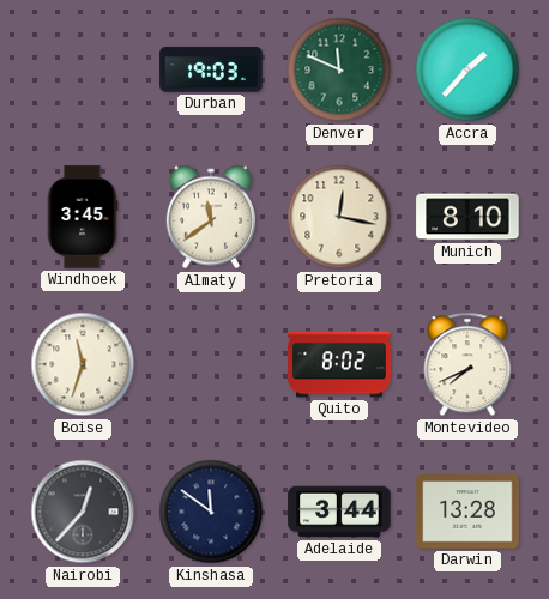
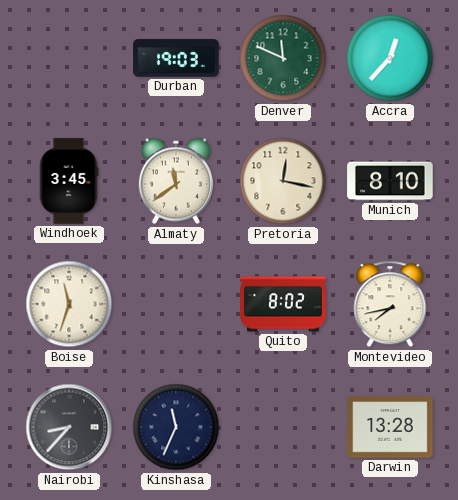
Accra: 1:37 -> 12:37
Montevideo: 7:41 -> 7:43
Nairobi: 12:37 -> 8:37
Kinshasa: 11:51 -> 11:34
Adelaide: 3:44 -> none
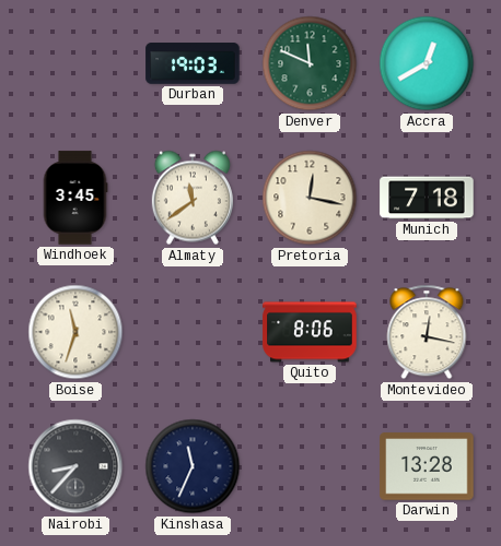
Accra: 12:37 -> 12:40
Munich: 8:10 -> 7:18
Quito: 8:02 -> 8:06
Montevideo: 7:43 -> 12:17
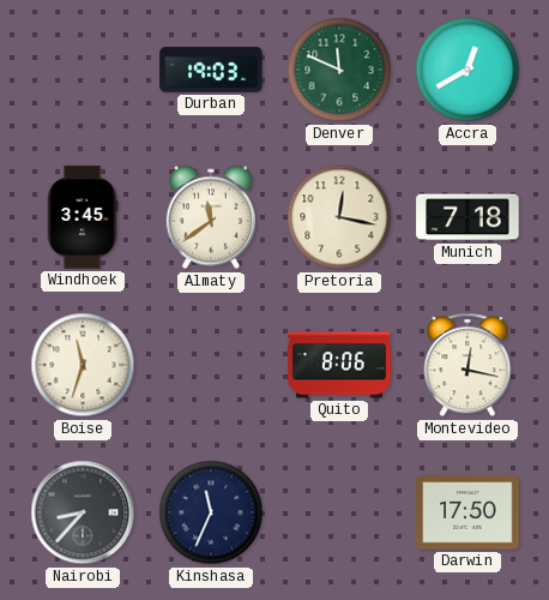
Darwin: 13:28 -> 17:50
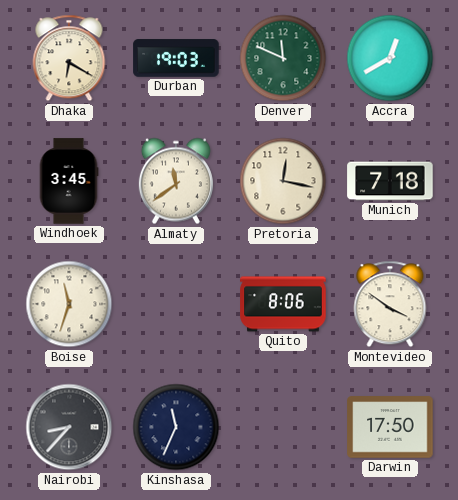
Dhaka: none -> 6:20
Montevideo: 12:17 -> 3:51
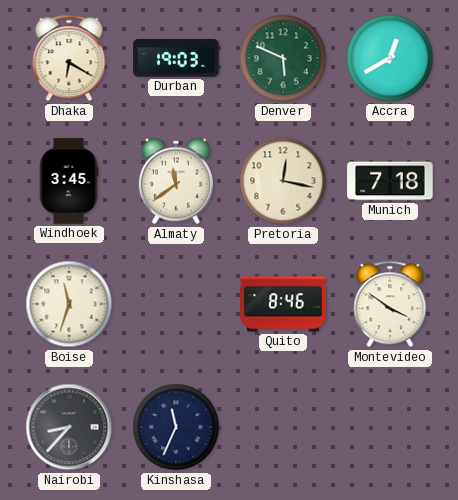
Denver: 11:49 -> 5:49
Quito: 8:06 -> 8:46
Darwin: 17:50 -> none
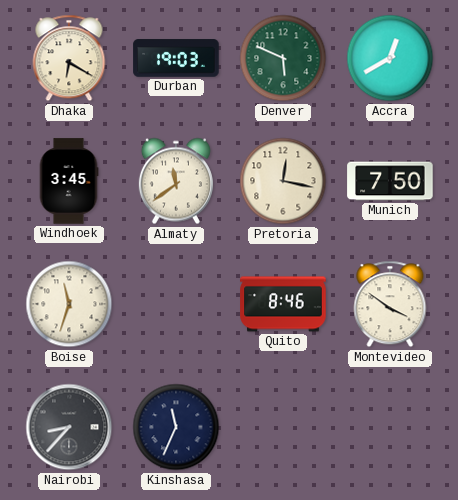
Munich: 7:18 -> 7:50
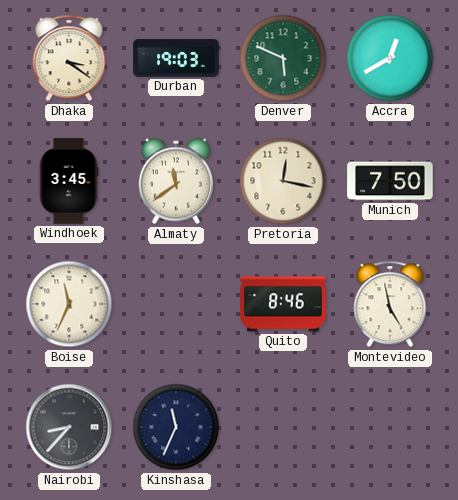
Dhaka: 6:20 -> 3:21
Boise: 11:33 -> 11:34
Montevideo: 3:51 -> 4:58
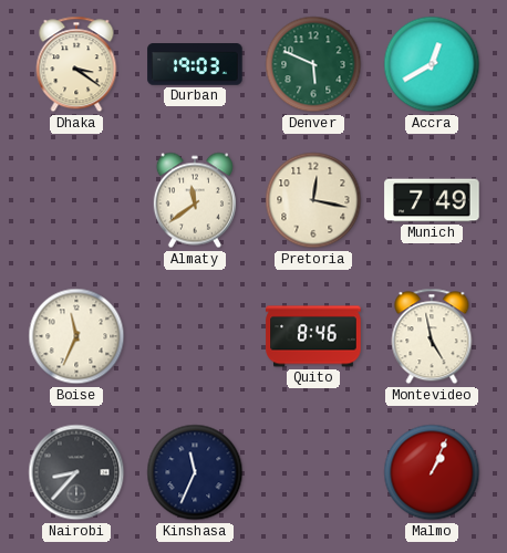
Windhoek: 3:45 -> none
Munich: 7:50 -> 7:49
Malmo: none -> 1:04
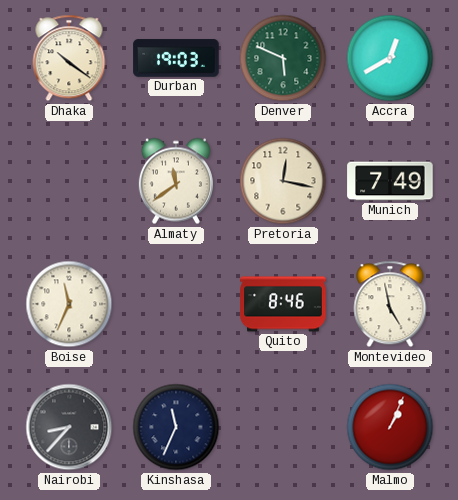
Dhaka: 3:21 -> 10:21
